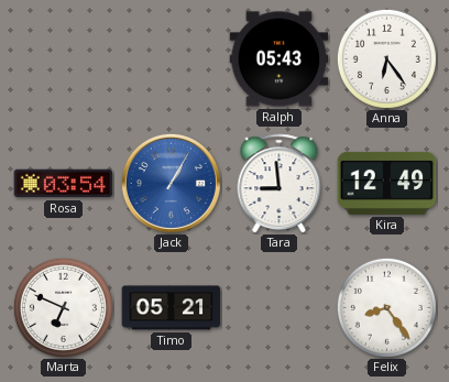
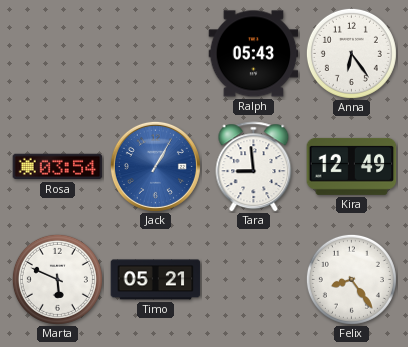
Marta: 6:49 -> 5:49
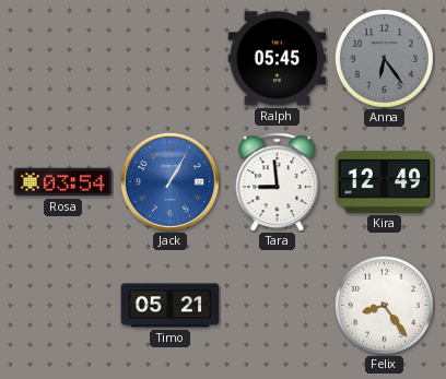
Ralph: 05:43 -> 05:45
Anna dial: white -> grey
Marta: 5:49 -> none
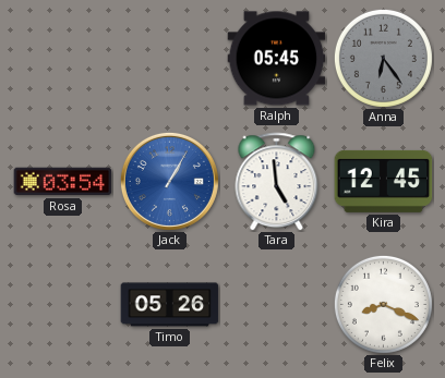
Tara: 8:59 -> 4:59
Kira: 12:49 -> 12:45
Timo: 05:21 -> 05:26
Felix: 8:24 -> 8:19
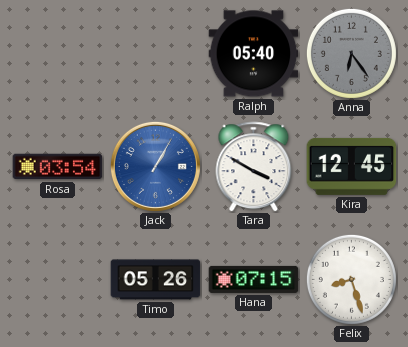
Ralph: 05:45 -> 05:40
Tara: 4:59 -> 3:50
Hana: none -> 07:15
Felix: 8:19 -> 8:27
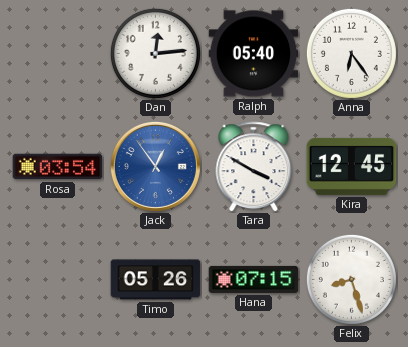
Dan: none -> 12:14
Anna dial: grey -> white
Jack: 1:05 -> 12:54
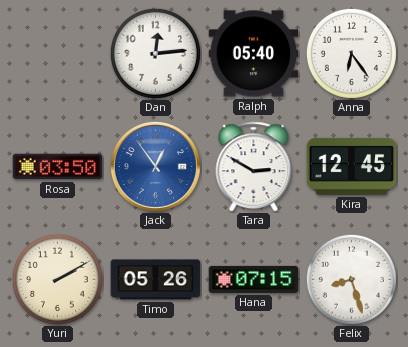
Rosa: 03:54 -> 03:50
Tara: 3:50 -> 2:50
Yuri: none -> 2:10
